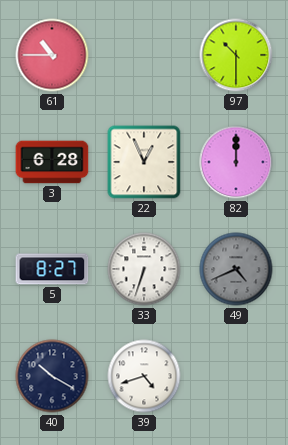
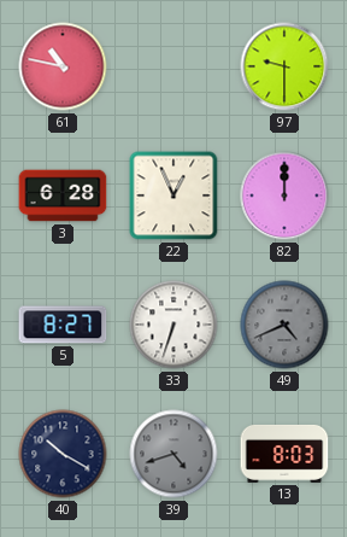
61: 10:45 -> 10:47
97: 10:30 -> 9:30
39 dial: white -> grey
13: none -> 8:03
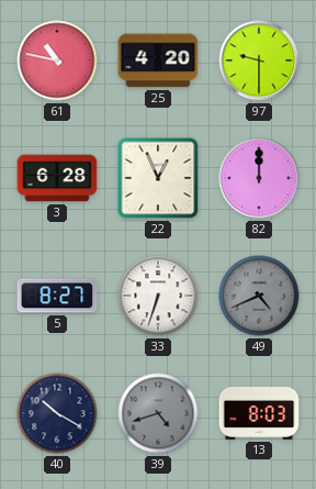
25: none -> 4:20
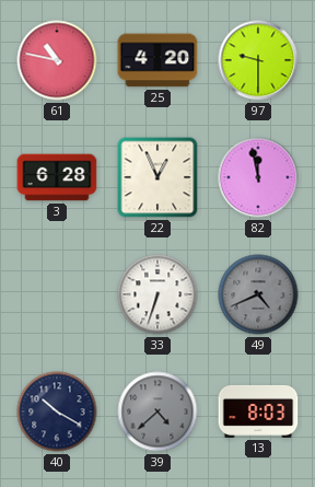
82: 12:00 -> 11:58
5: 8:27 -> none
39: 4:42 -> 4:38
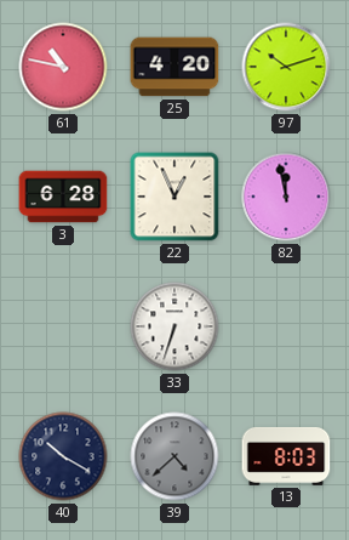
97: 9:30 -> 10:12
49: 4:41 -> none
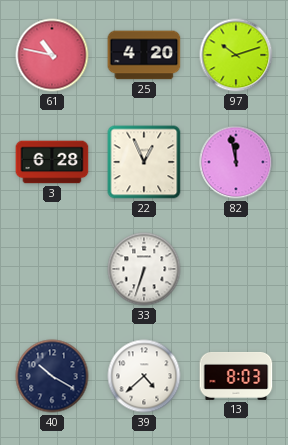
39 dial: grey -> white
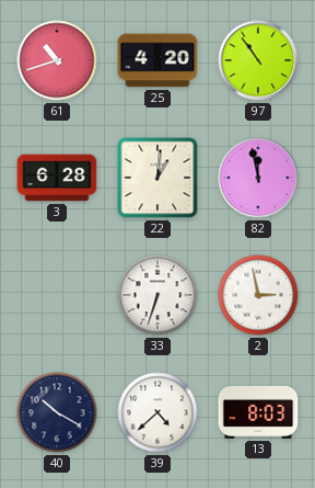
61: 10:47 -> 10:42
97: 10:12 -> 10:54
22: 12:56 -> 1:01
2: none -> 2:58
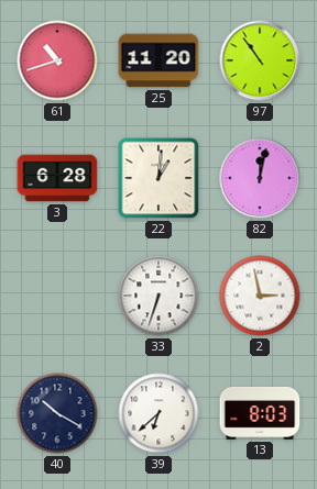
25: 4:20 -> 11:20
82: 11:58 -> 12:02
39: 4:38 -> 6:38
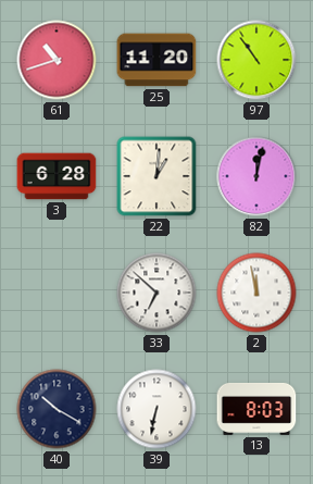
33: 6:33 -> 6:52
2: 2:58 -> 11:58
39: 6:38 -> 6:32
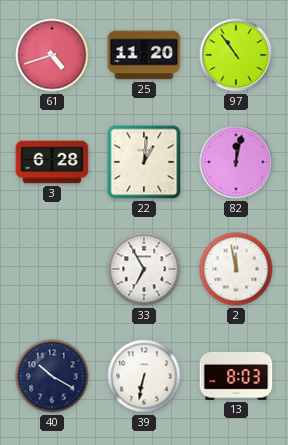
61: 10:42 -> 4:42
33: 6:52 -> 6:55
